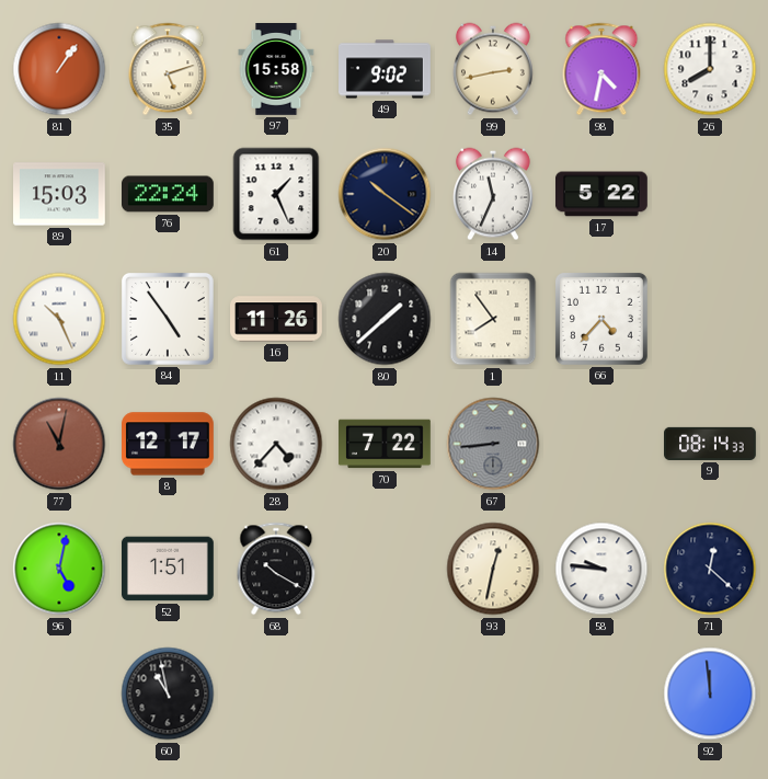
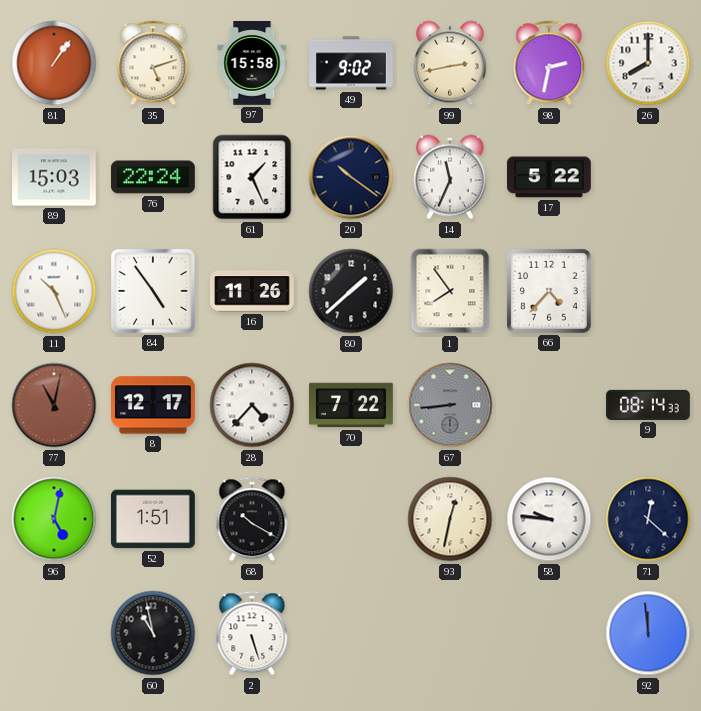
98: 4:32 -> 2:32
2: none -> 5:27
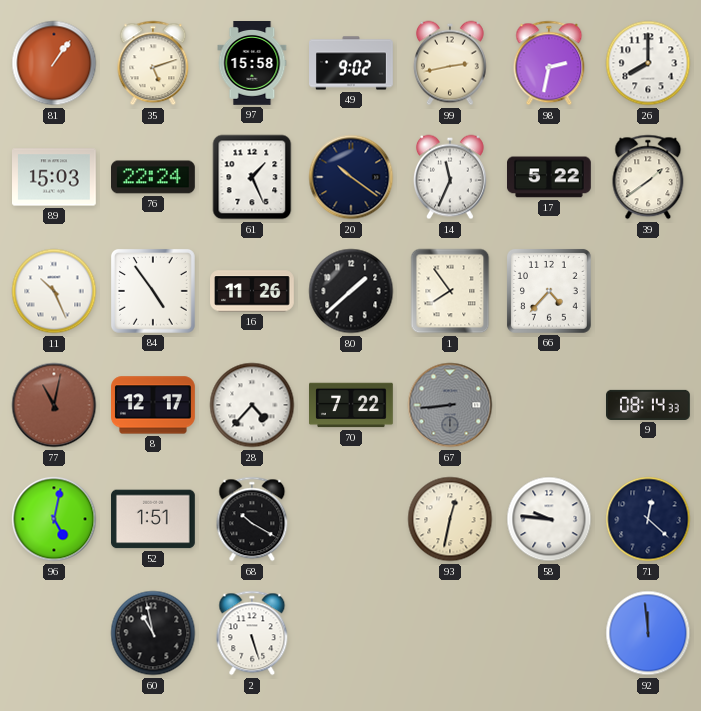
39: none -> 1:39
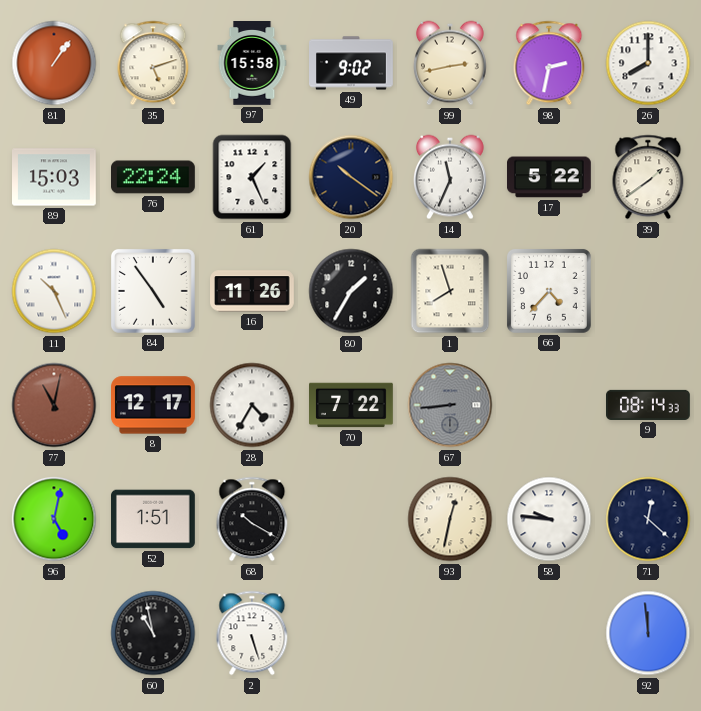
80: 1:38 -> 1:35
1: 7:54 -> 7:57
28: 4:37 -> 4:35
